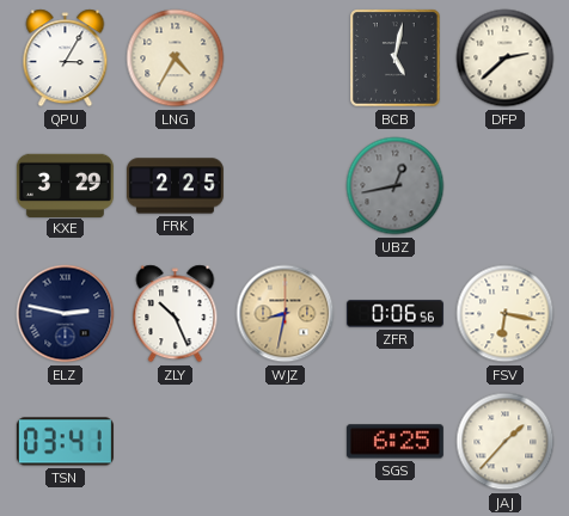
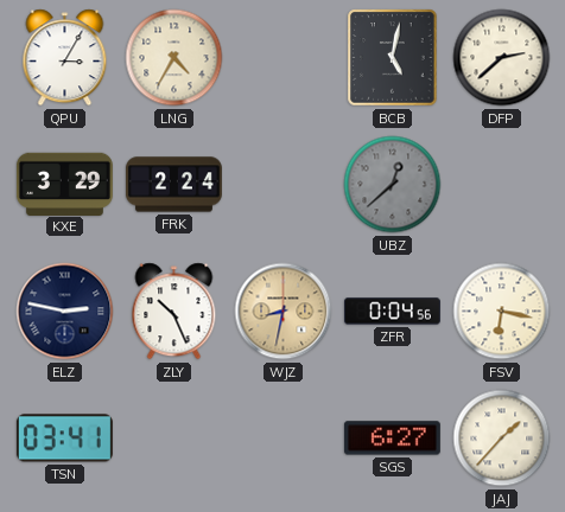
FRK: 2:25 -> 2:24
UBZ: 12:43 -> 12:38
ZFR: 0:06 -> 0:04
SGS: 6:25 -> 6:27
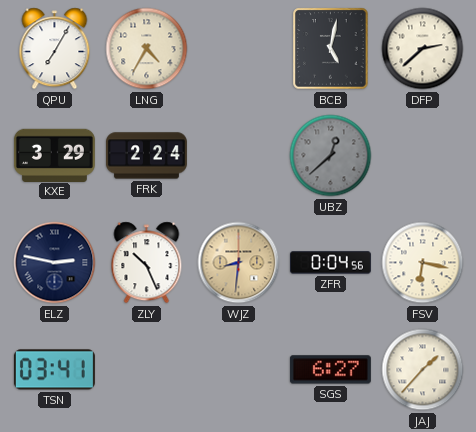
QPU: 3:05 -> 7:05
WJZ: 8:32 -> 8:31
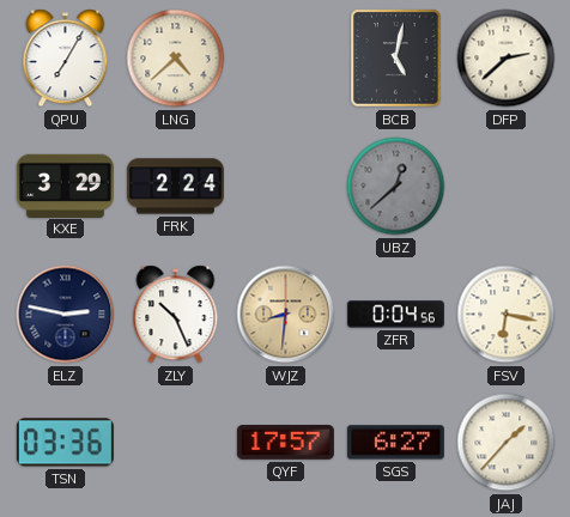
LNG: 4:35 -> 4:38
TSN: 03:41 -> 03:36
QYF: none -> 17:57
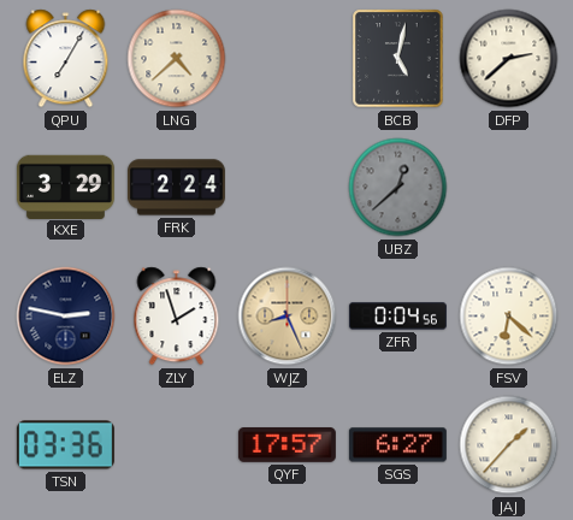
ZLY: 10:26 -> 1:57
WJZ: 8:31 -> 8:26
FSV: 6:17 -> 6:22
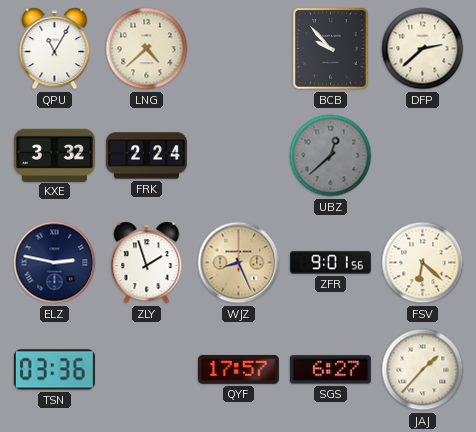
QPU: 7:05 -> 11:05
BCB: 5:02 -> 9:53
KXE: 3:29 -> 3:32
ZFR: 0:04 -> 9:01
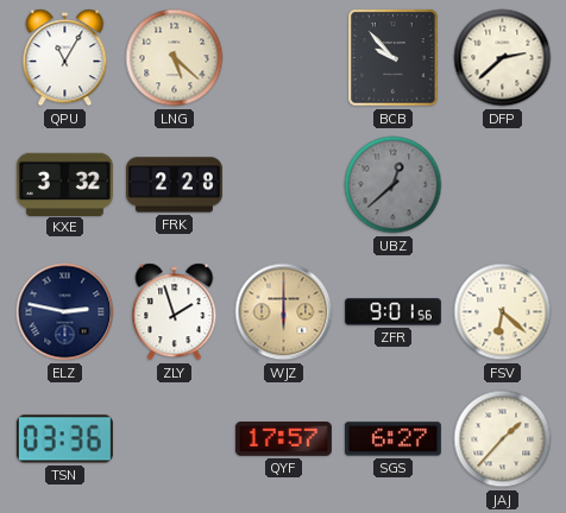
LNG: 4:38 -> 5:22
FRK: 2:24 -> 2:28
WJZ: 8:26 -> 6:00
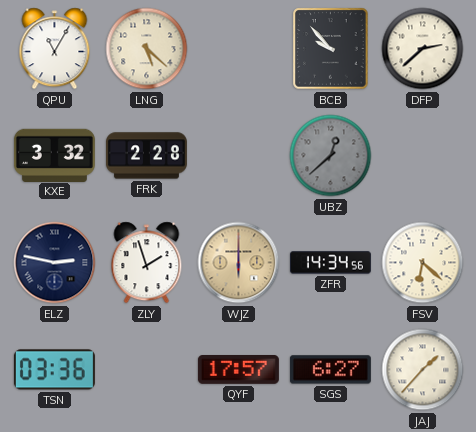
ZFR: 9:01 -> 14:34
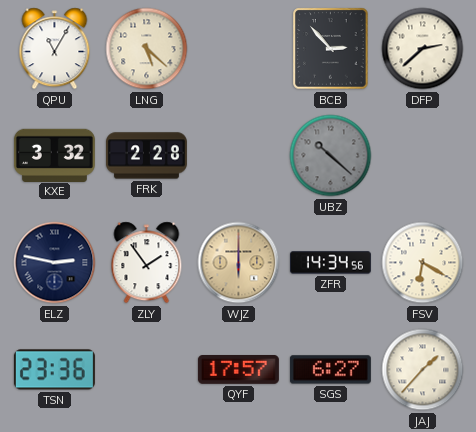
BCB: 9:53 -> 2:53
UBZ: 12:38 -> 10:22
ZLY: 1:57 -> 1:54
FSV: 6:22 -> 6:20
TSN: 03:36 -> 23:36
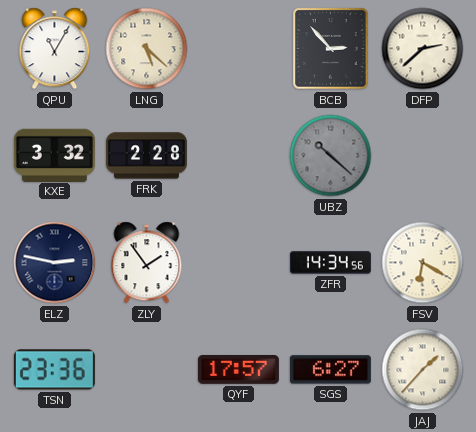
WJZ: 6:00 -> none
